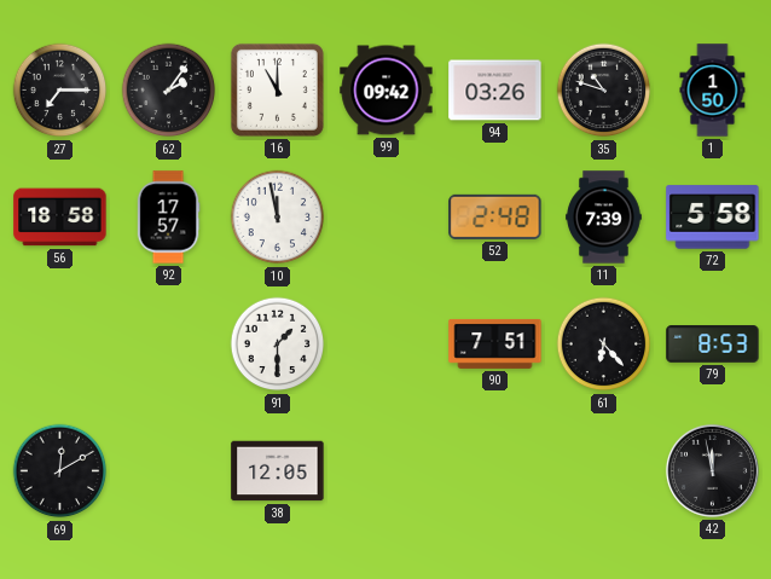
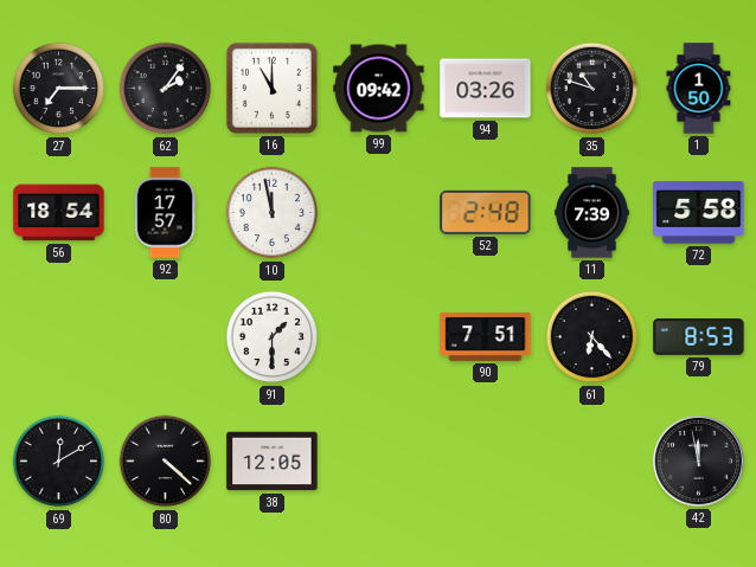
56: 18:58 -> 18:54
80: none -> 4:22
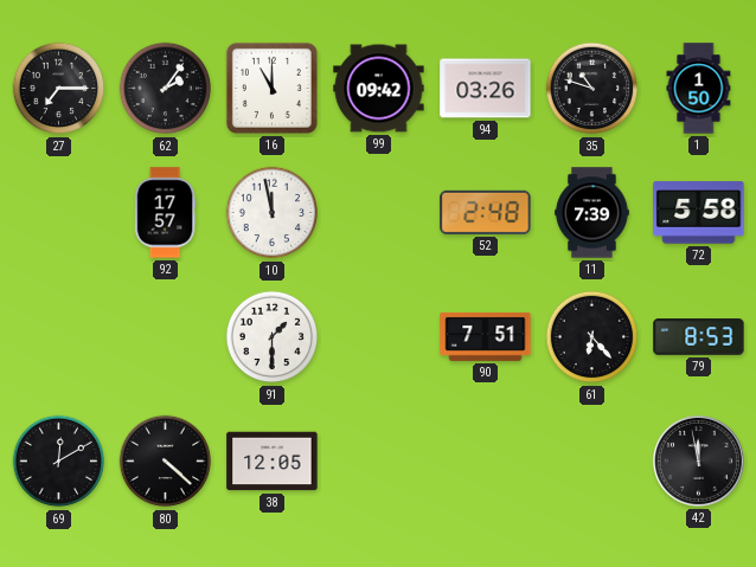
56: 18:54 -> none
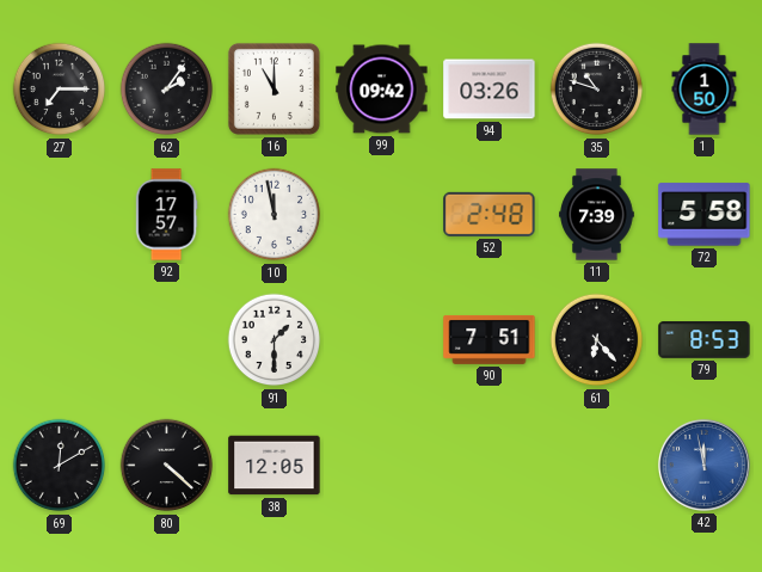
42 dial: black -> blue
